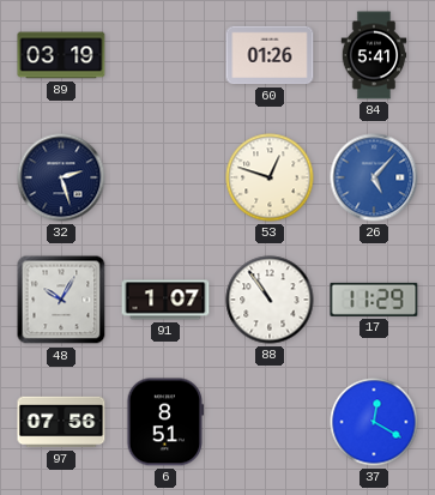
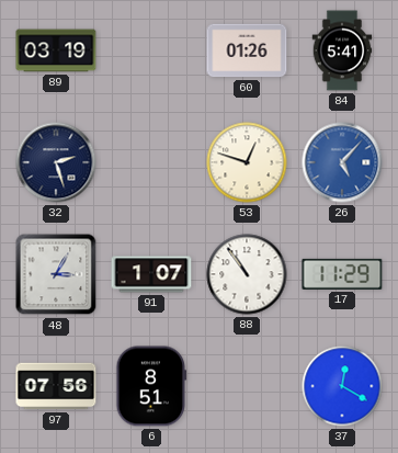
48: 10:05 -> 3:05
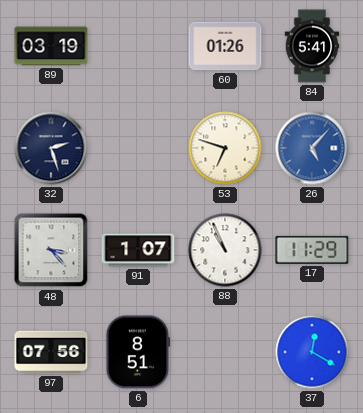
53: 12:48 -> 6:48
48: 3:05 -> 3:23
88: 10:54 -> 10:56
